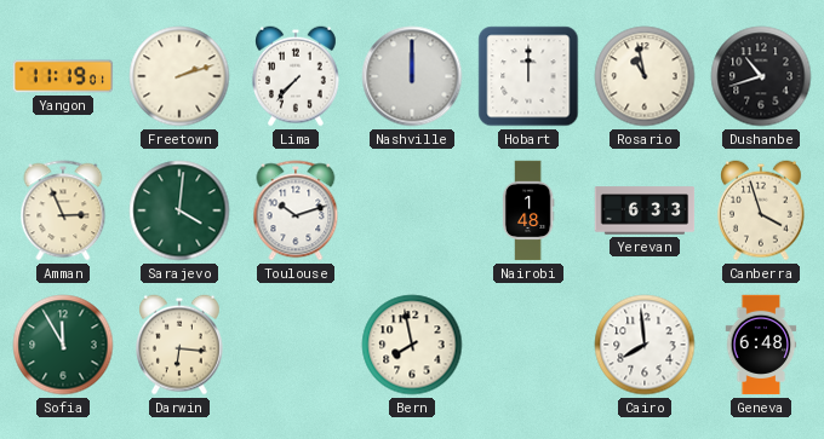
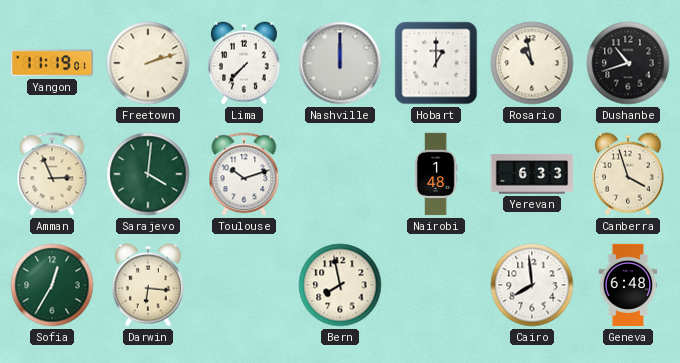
Hobart: 12:00 -> 1:00
Sofia: 11:55 -> 12:35
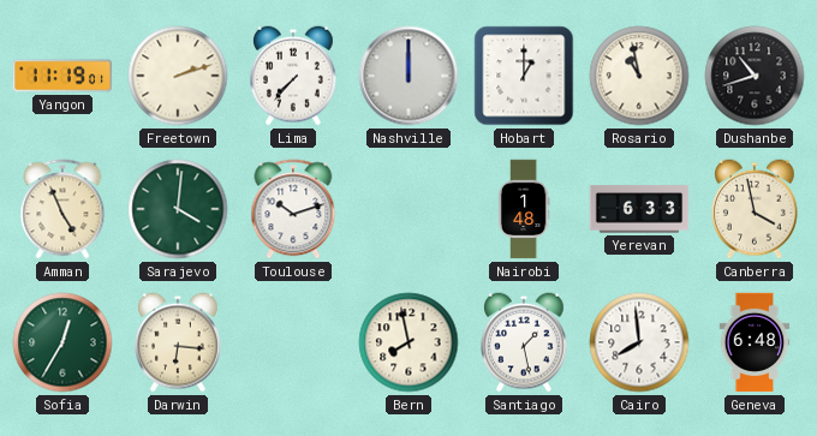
Amman: 2:56 -> 4:56
Canberra: 3:57 -> 3:58
Santiago: none -> 1:28
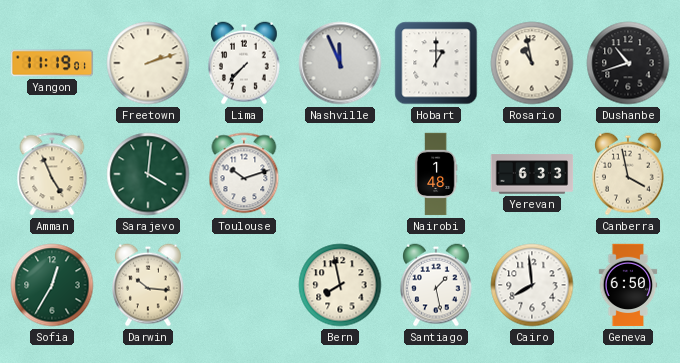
Nashville: 12:00 -> 11:56
Darwin: 6:16 -> 10:16
Geneva: 6:48 -> 6:50
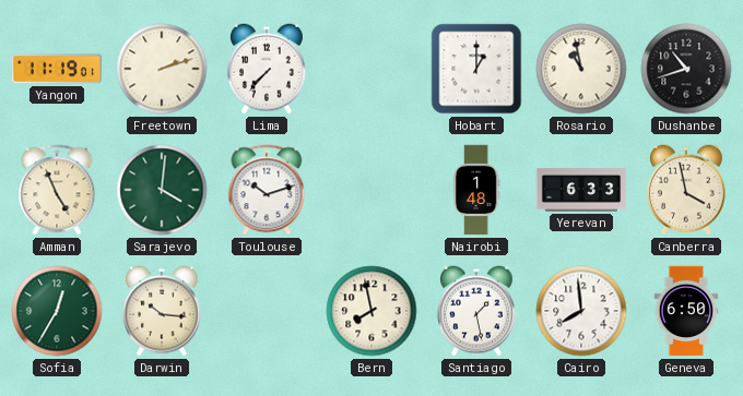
Nashville: 11:56 -> none
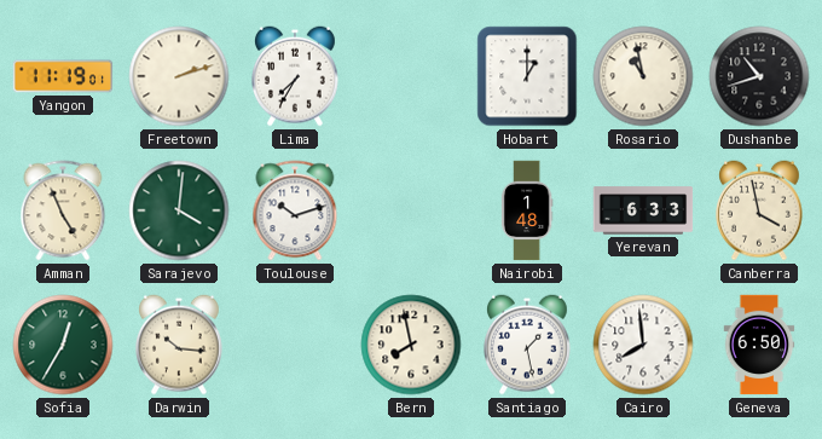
Lima: 7:37 -> 7:35
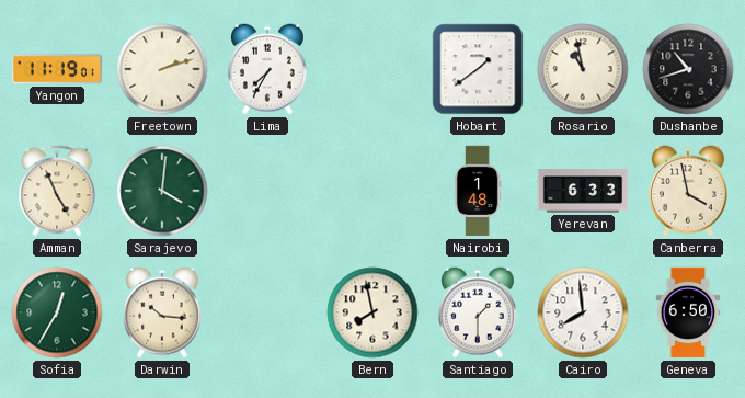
Hobart: 1:00 -> 1:39
Toulouse: 10:12 -> none
Santiago: 1:28 -> 1:30
